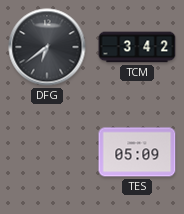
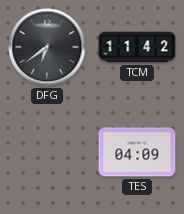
TCM: 3:42 -> 11:42
TES: 05:09 -> 04:09
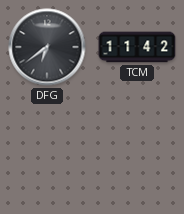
TES: 04:09 -> none
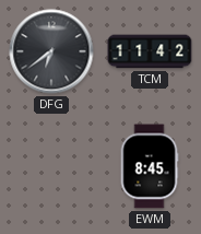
EWM: none -> 8:45
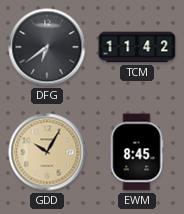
GDD: none -> 10:05
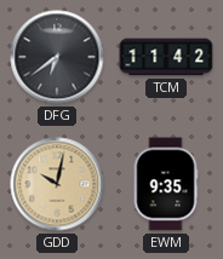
GDD: 10:05 -> 10:02
EWM: 8:45 -> 9:35
